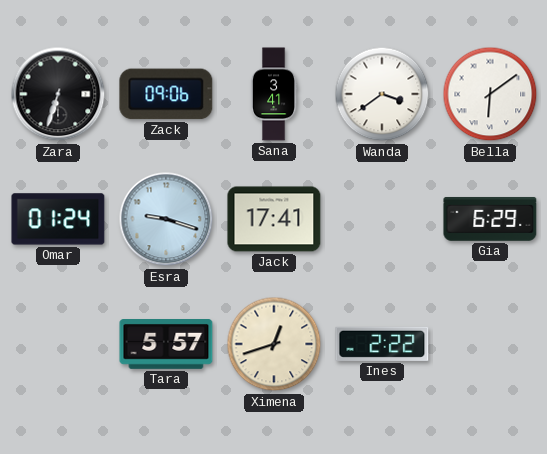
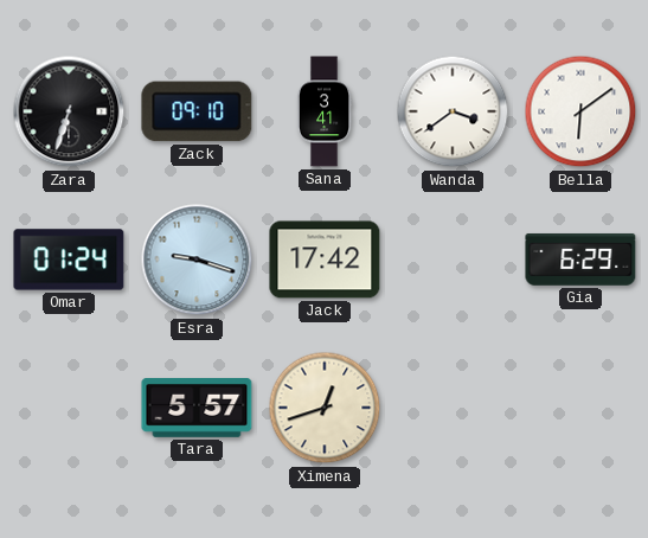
Zack: 09:06 -> 09:10
Jack: 17:41 -> 17:42
Ines: 2:22 -> none
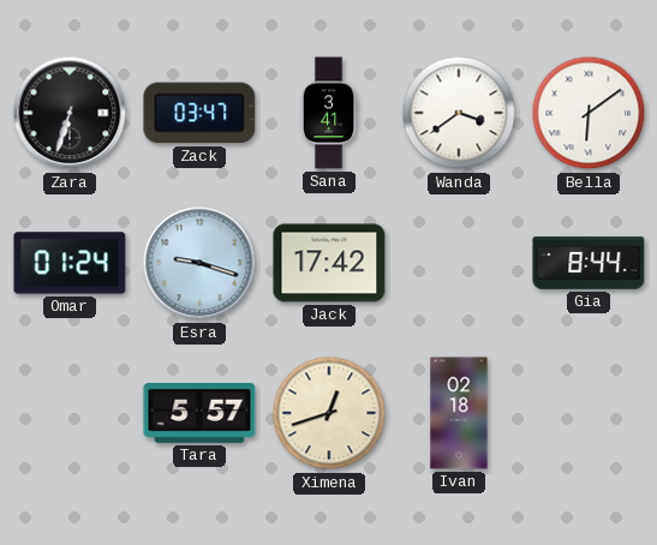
Zack: 09:10 -> 03:47
Gia: 6:29 -> 8:44
Ivan: none -> 02:18
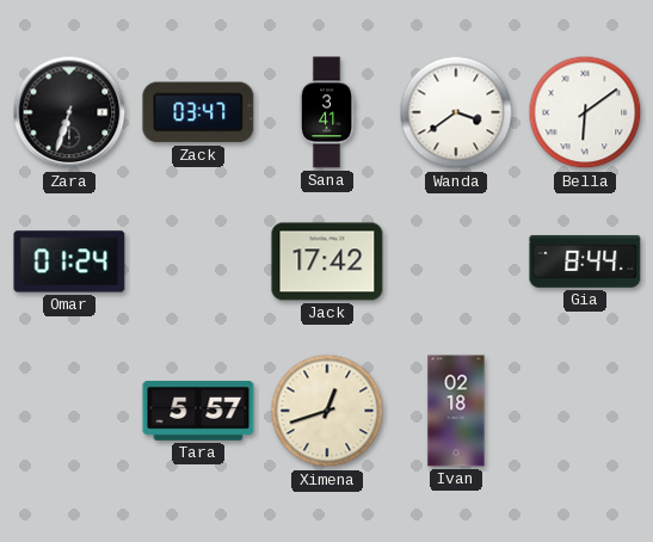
Esra: 9:18 -> none
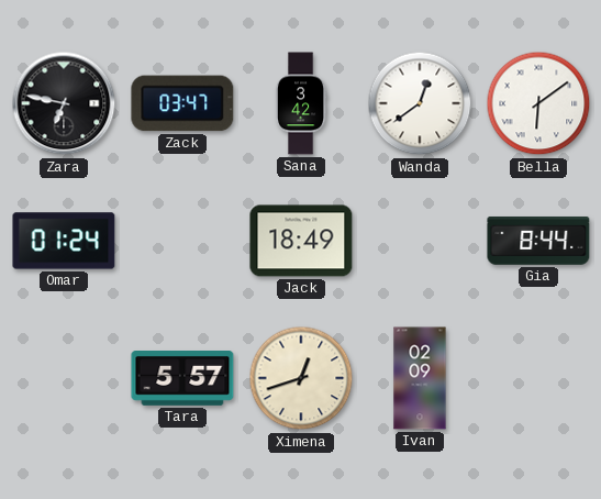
Zara: 6:33 -> 6:47
Sana: 3:41 -> 3:42
Wanda: 3:39 -> 12:39
Jack: 17:42 -> 18:49
Ivan: 02:18 -> 02:09
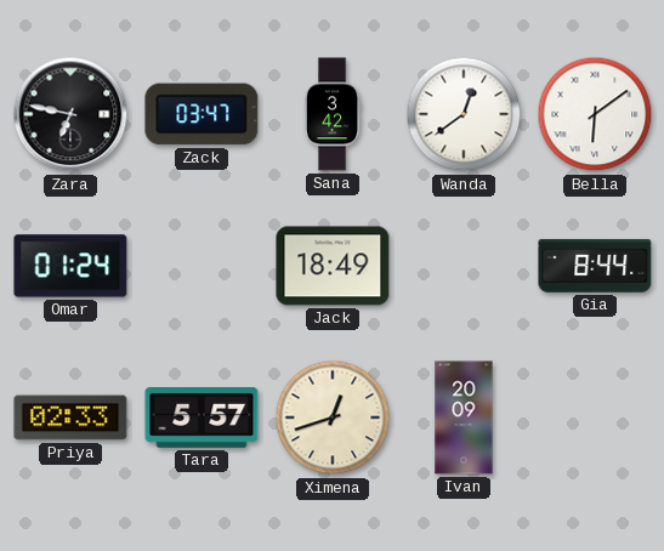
Priya: none -> 02:33
Ivan: 02:09 -> 20:09
